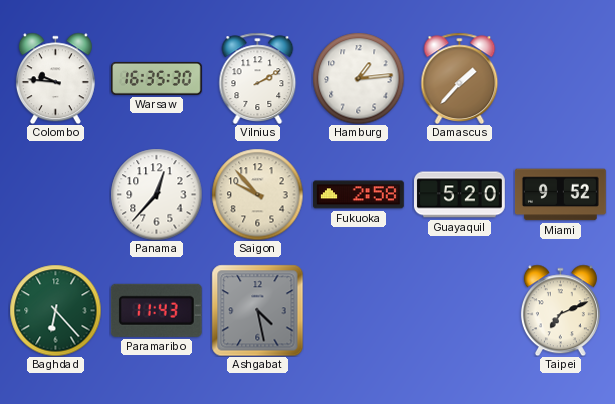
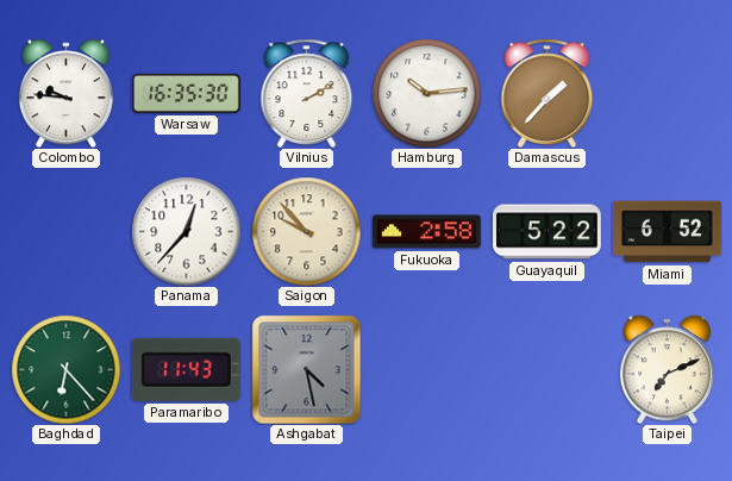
Hamburg: 1:14 -> 10:14
Guayaquil: 5:20 -> 5:22
Miami: 9:52 -> 6:52
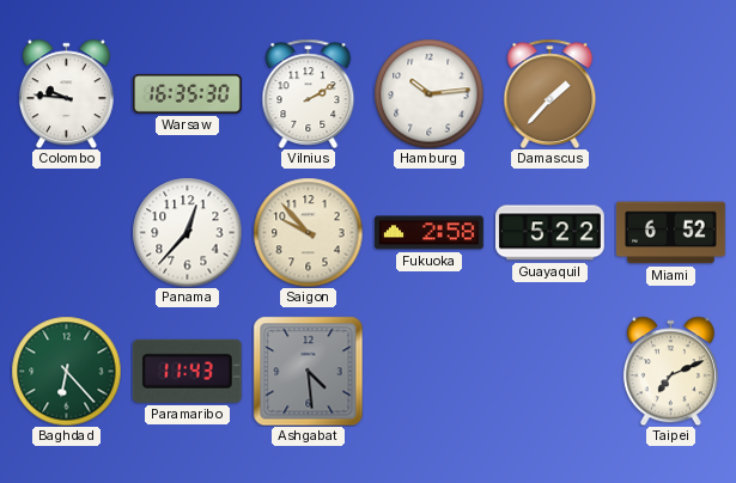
Ashgabat: 4:28 -> 4:29
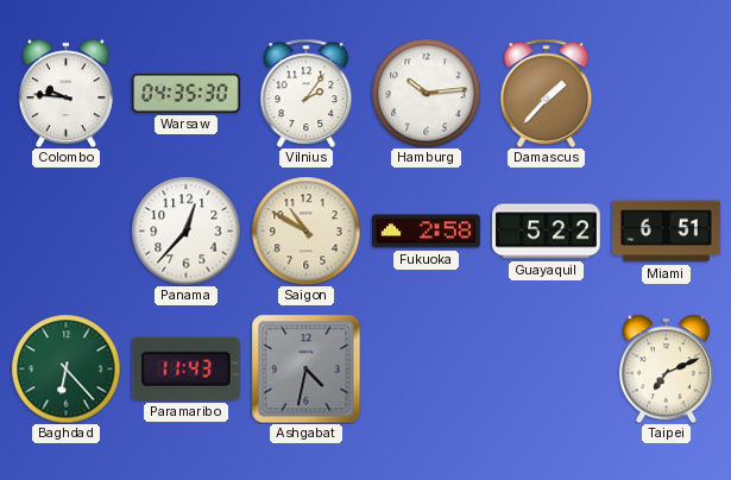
Warsaw: 16:35 -> 04:35
Vilnius: 2:10 -> 2:06
Saigon: 9:53 -> 10:50
Miami: 6:52 -> 6:51
Ashgabat: 4:29 -> 4:32
